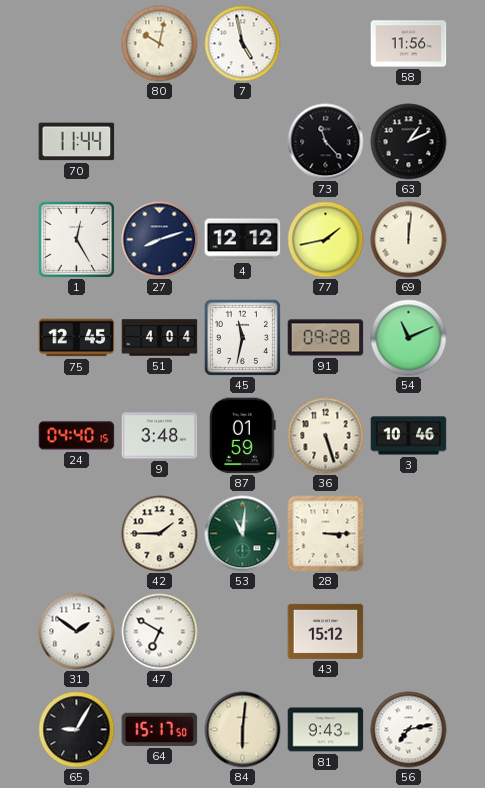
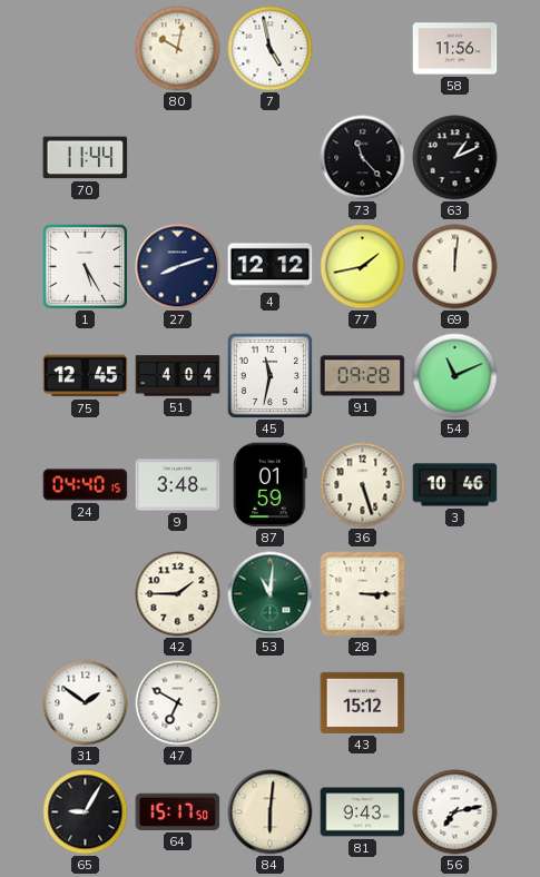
1: 12:25 -> 5:25
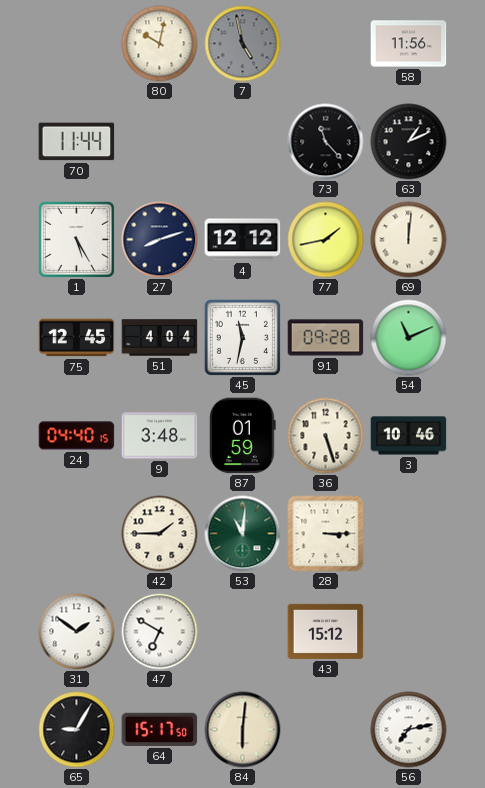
7 dial: white -> grey
81: 9:43 -> none
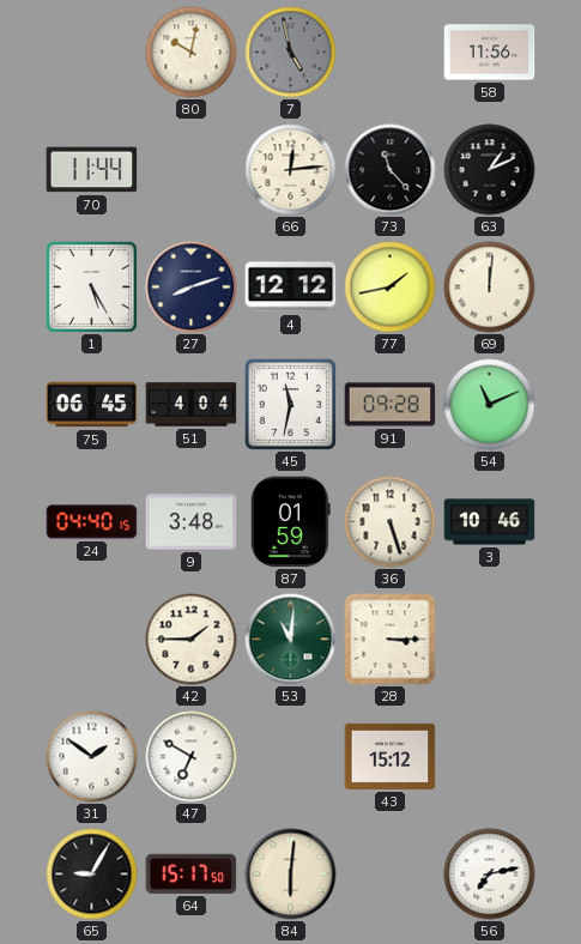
66: none -> 12:14
75: 12:45 -> 06:45
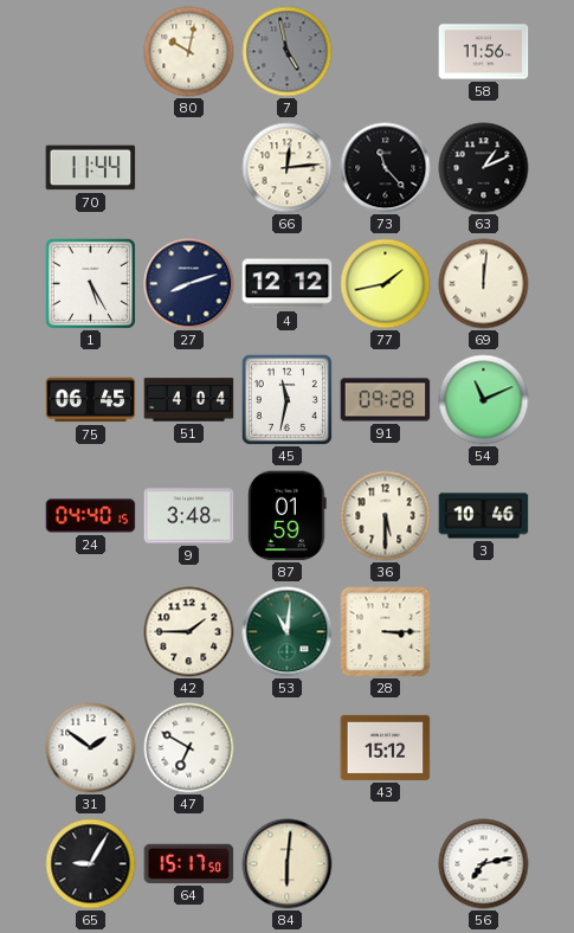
36: 5:27 -> 5:30
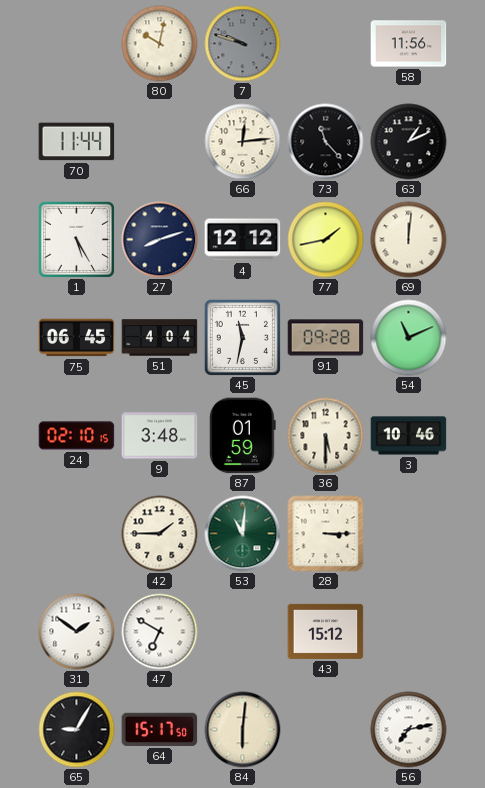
7: 4:58 -> 9:48
24: 04:40 -> 02:10
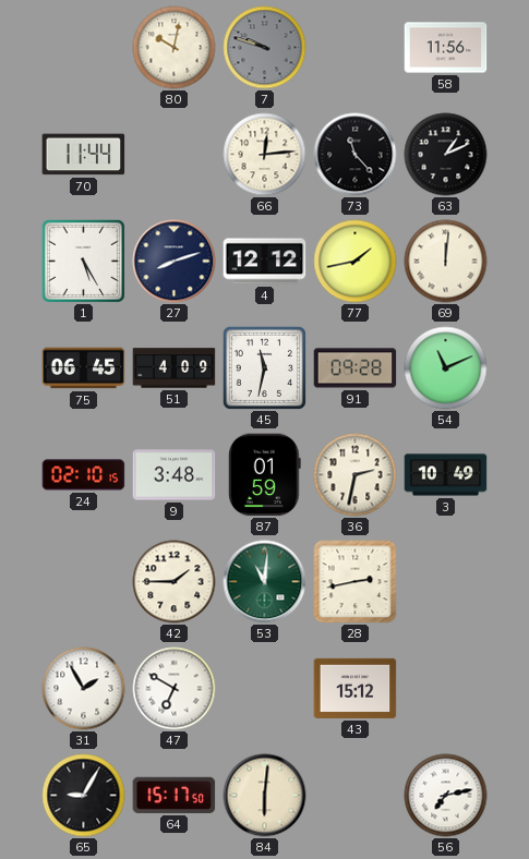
51: 4:04 -> 4:09
36: 5:30 -> 2:32
3: 10:46 -> 10:49
28: 3:15 -> 2:43
31: 1:51 -> 1:55
